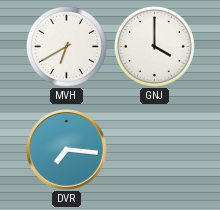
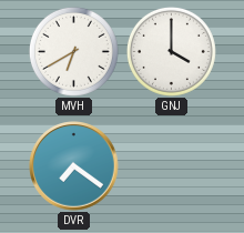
DVR: 7:16 -> 7:21
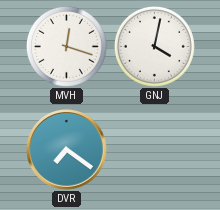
MVH: 6:40 -> 12:18
GNJ: 4:00 -> 4:02
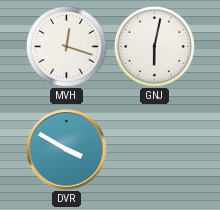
GNJ: 4:02 -> 6:02
DVR: 7:21 -> 3:50
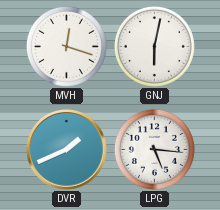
DVR: 3:50 -> 1:41
LPG: none -> 5:16
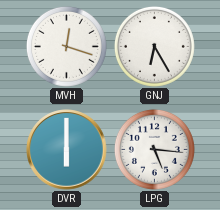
GNJ: 6:02 -> 6:25
DVR: 1:41 -> 6:00
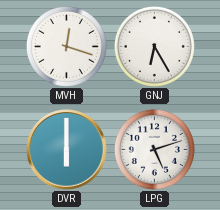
LPG: 5:16 -> 5:12
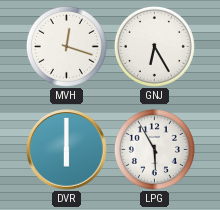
LPG: 5:12 -> 5:55
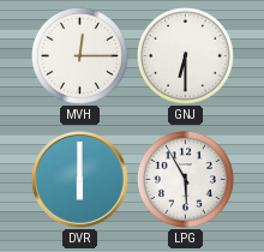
MVH: 12:18 -> 12:15
GNJ: 6:25 -> 6:30
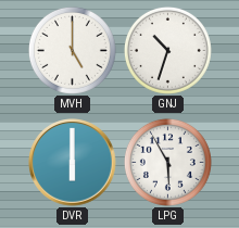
MVH: 12:15 -> 5:00
GNJ: 6:30 -> 10:33
